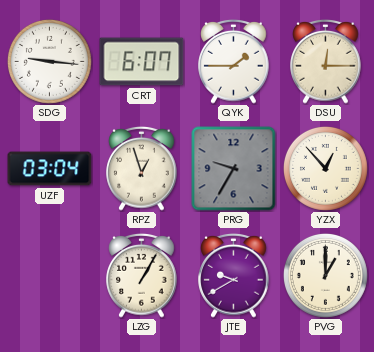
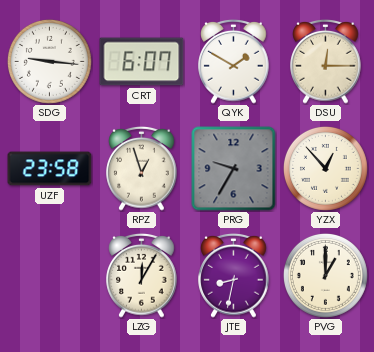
QYK: 1:45 -> 1:50
UZF: 03:04 -> 23:58
LZG: 1:05 -> 12:05
JTE: 9:40 -> 8:32
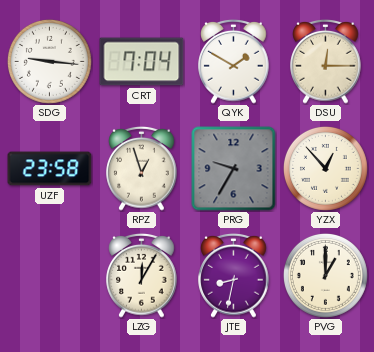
CRT: 6:07 -> 7:04
